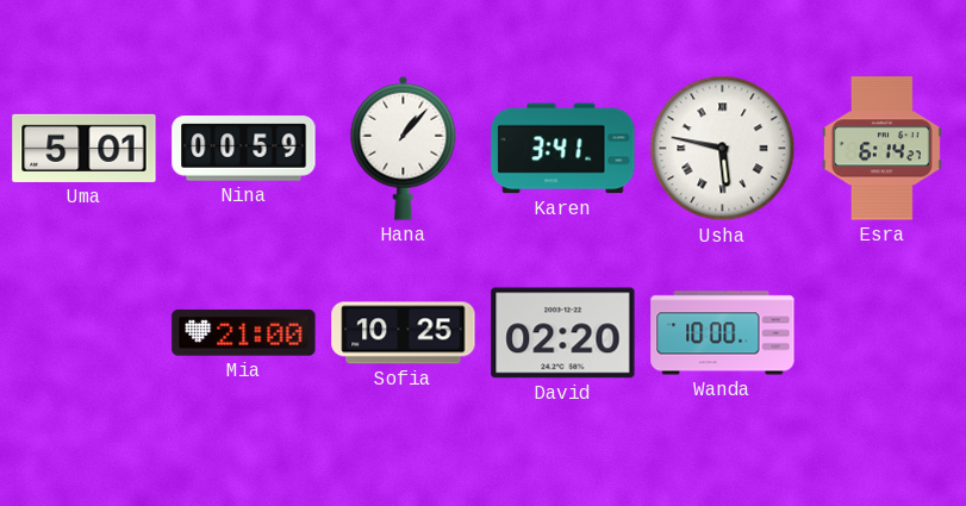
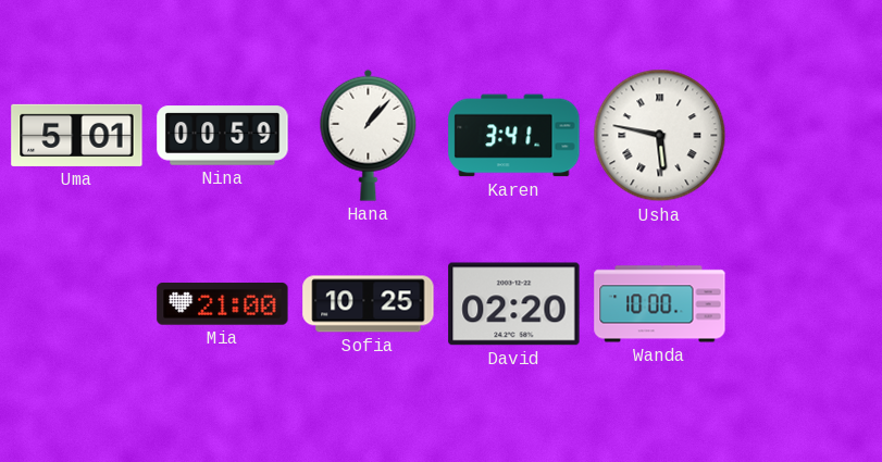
Esra: 6:14 -> none
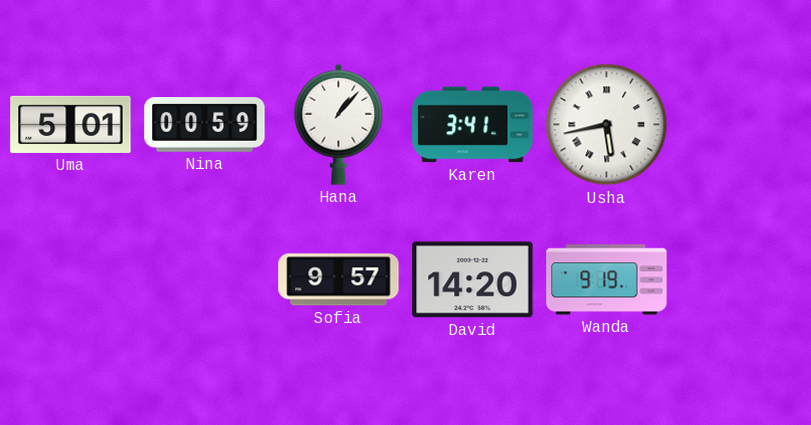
Usha: 5:47 -> 5:43
Mia: 21:00 -> none
Sofia: 10:25 -> 9:57
David: 02:20 -> 14:20
Wanda: 10:00 -> 9:19
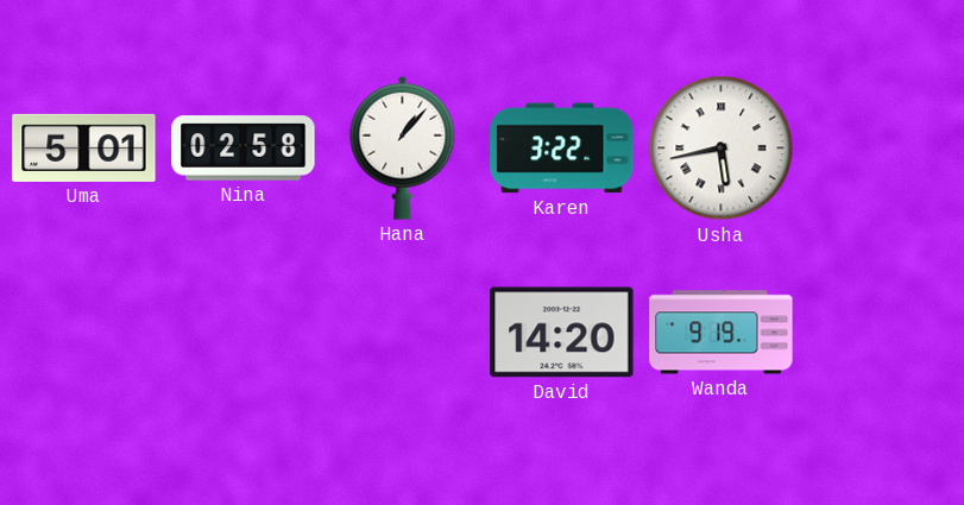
Nina: 00:59 -> 02:58
Karen: 3:41 -> 3:22
Sofia: 9:57 -> none
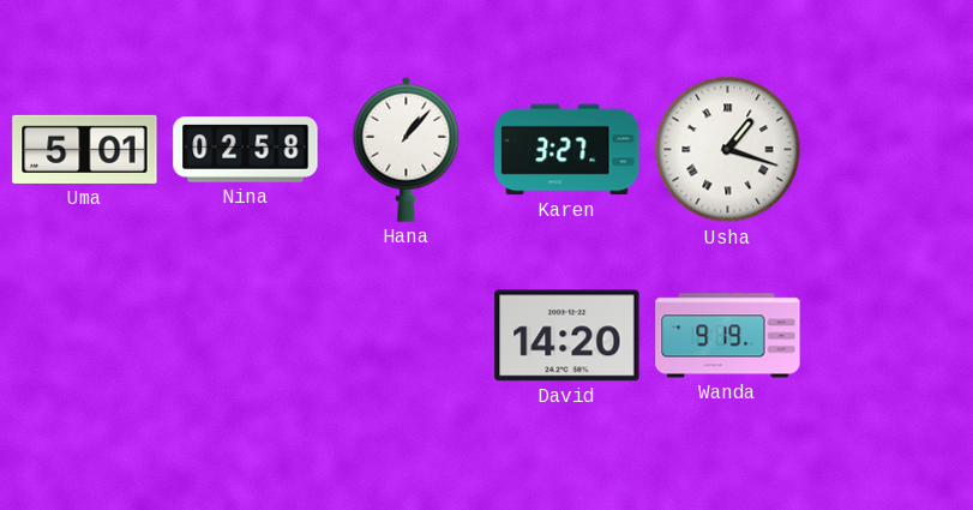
Karen: 3:22 -> 3:27
Usha: 5:43 -> 1:18
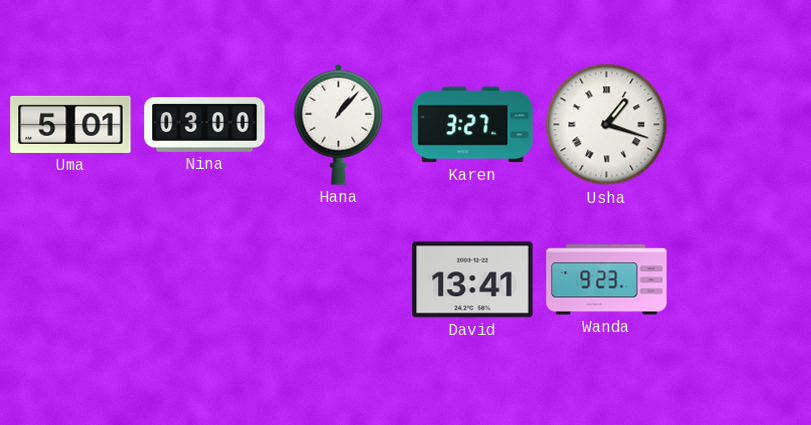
Nina: 02:58 -> 03:00
David: 14:20 -> 13:41
Wanda: 9:19 -> 9:23
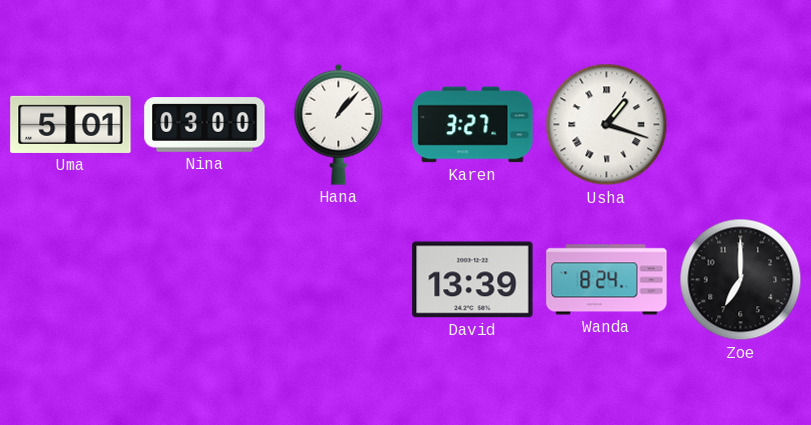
David: 13:41 -> 13:39
Wanda: 9:23 -> 8:24
Zoe: none -> 7:00
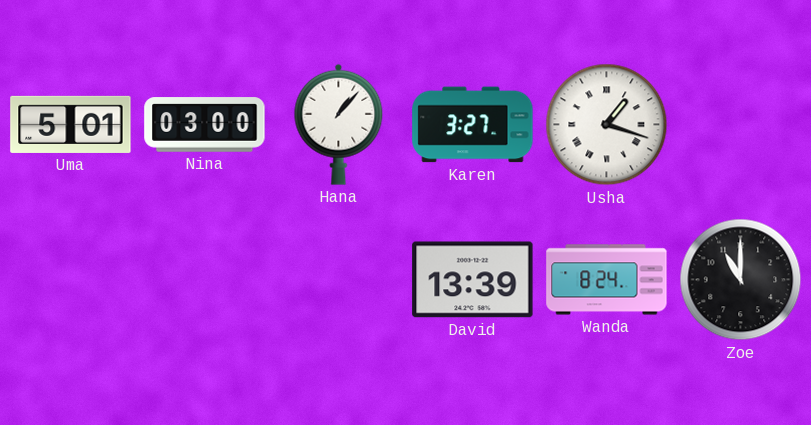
Zoe: 7:00 -> 11:00
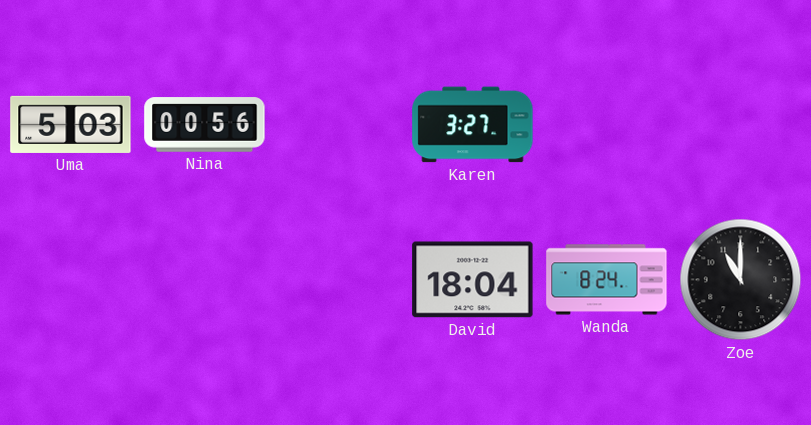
Uma: 5:01 -> 5:03
Nina: 03:00 -> 00:56
Hana: 1:07 -> none
Usha: 1:18 -> none
David: 13:39 -> 18:04
